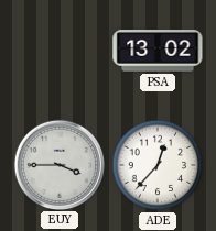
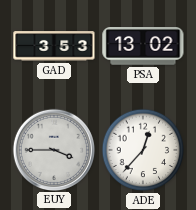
GAD: none -> 3:53
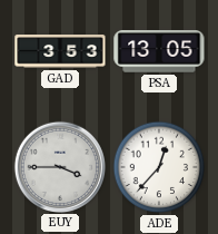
PSA: 13:02 -> 13:05
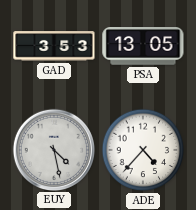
EUY: 3:45 -> 4:28
ADE: 12:37 -> 4:37
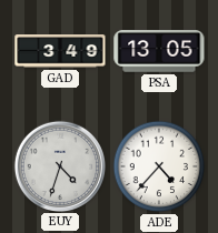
GAD: 3:53 -> 3:49
EUY: 4:28 -> 4:33
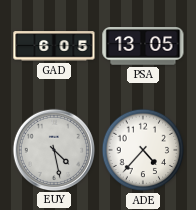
GAD: 3:49 -> 6:05
EUY: 4:33 -> 4:28
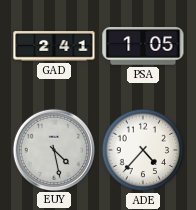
GAD: 6:05 -> 2:41
PSA: 13:05 -> 1:05
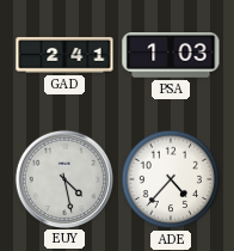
PSA: 1:05 -> 1:03
